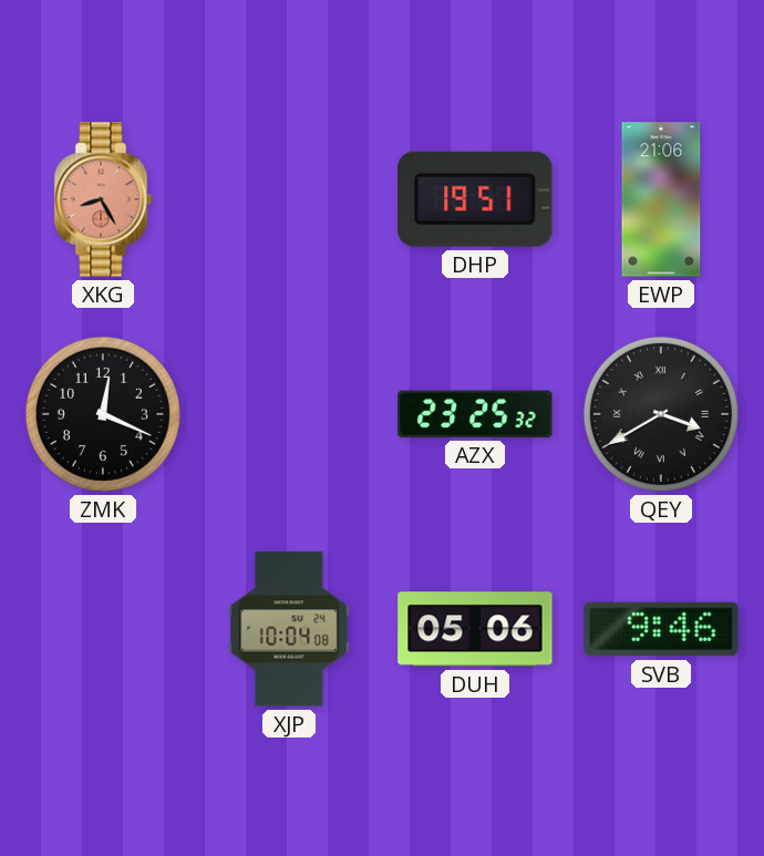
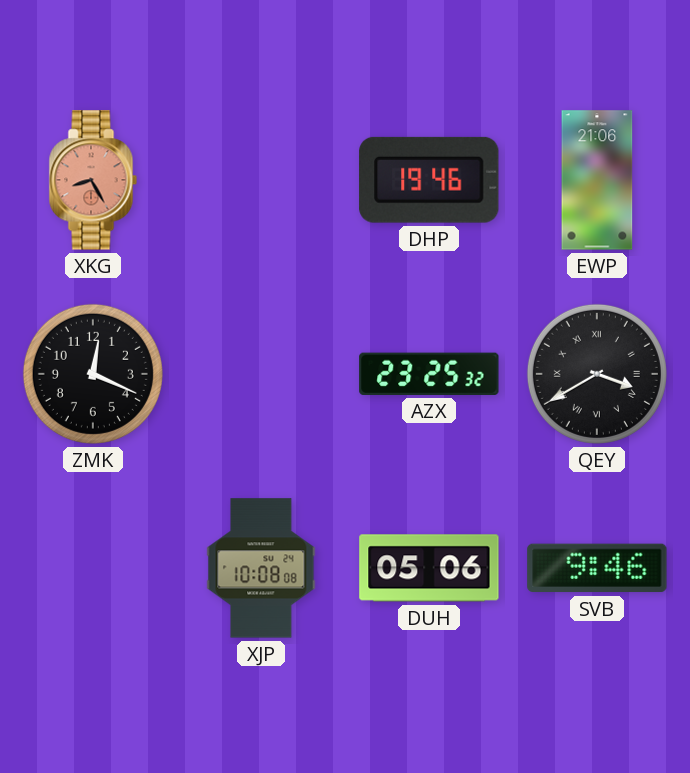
DHP: 19:51 -> 19:46
XJP: 10:04 -> 10:08
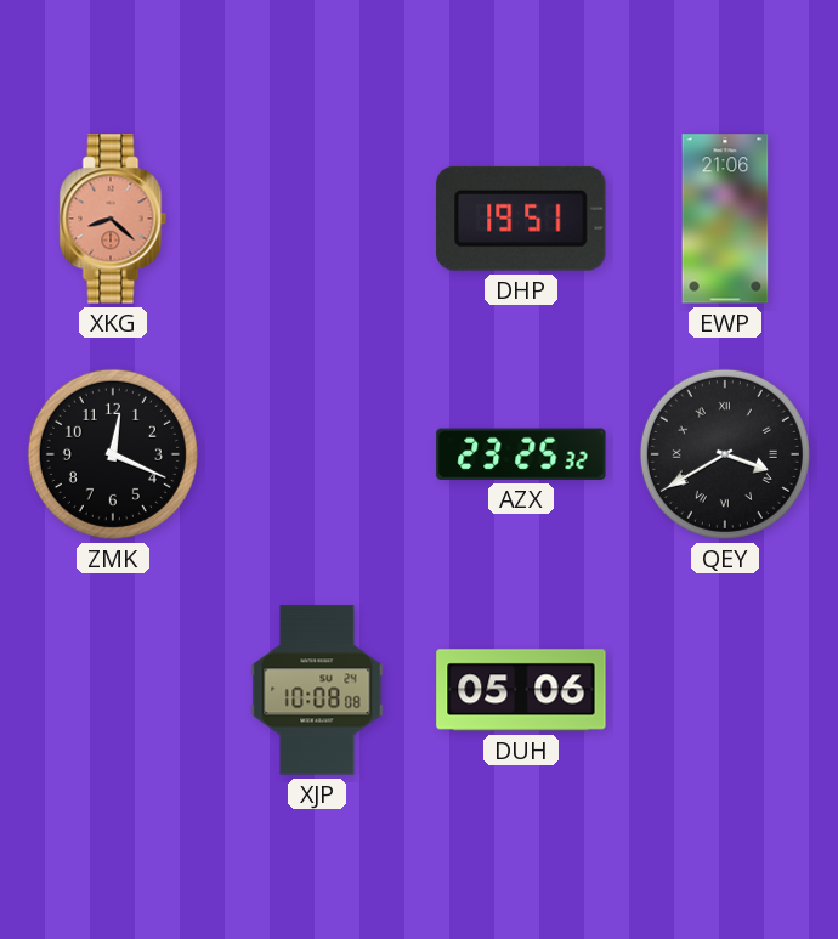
XKG: 8:25 -> 8:22
DHP: 19:46 -> 19:51
SVB: 9:46 -> none
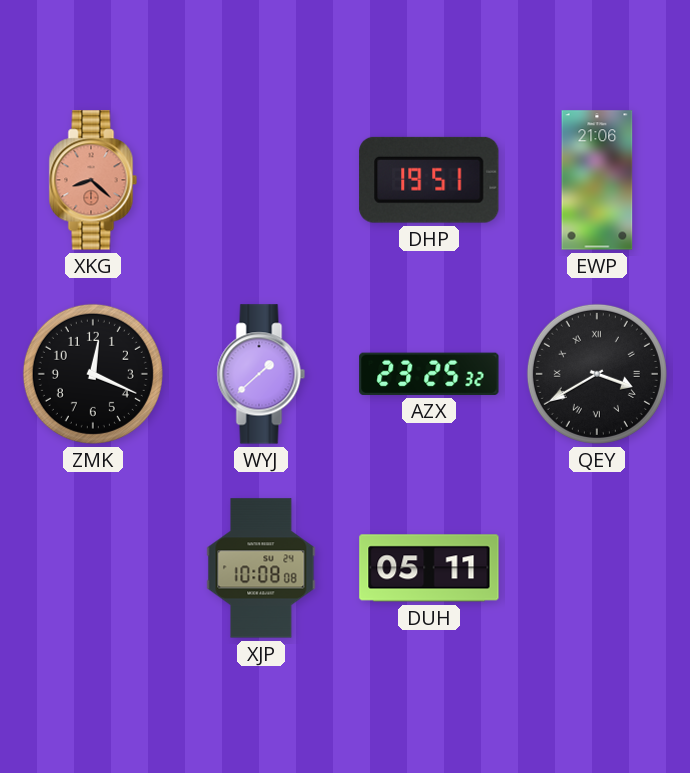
WYJ: none -> 1:38
DUH: 05:06 -> 05:11
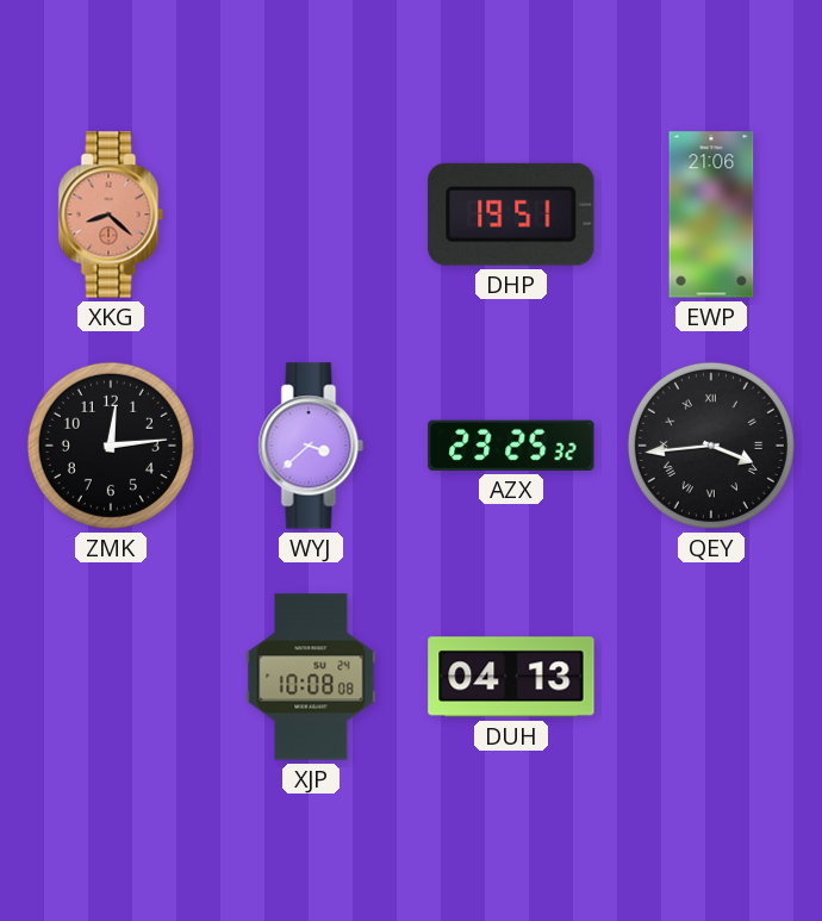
ZMK: 12:19 -> 12:14
WYJ: 1:38 -> 3:38
QEY: 3:40 -> 3:44
DUH: 05:11 -> 04:13
